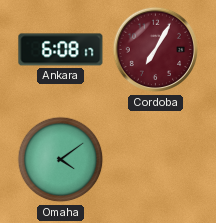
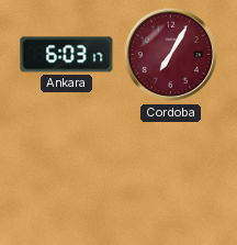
Ankara: 6:08 -> 6:03
Omaha: 4:09 -> none
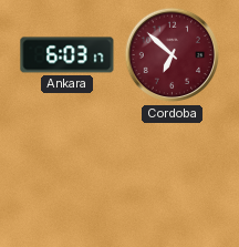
Cordoba: 7:05 -> 6:52
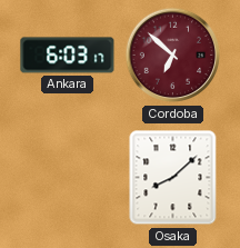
Osaka: none -> 8:08
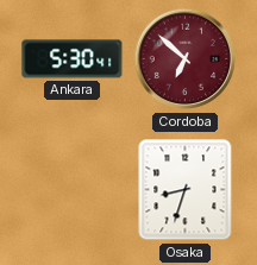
Ankara: 6:03 -> 5:30
Osaka: 8:08 -> 8:33
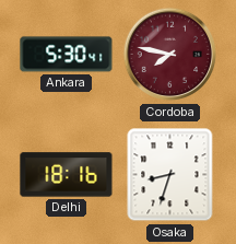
Cordoba: 6:52 -> 7:47
Delhi: none -> 18:16
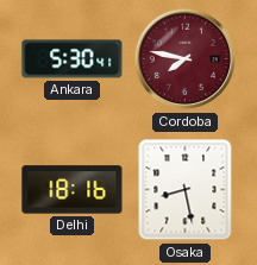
Osaka: 8:33 -> 8:28
